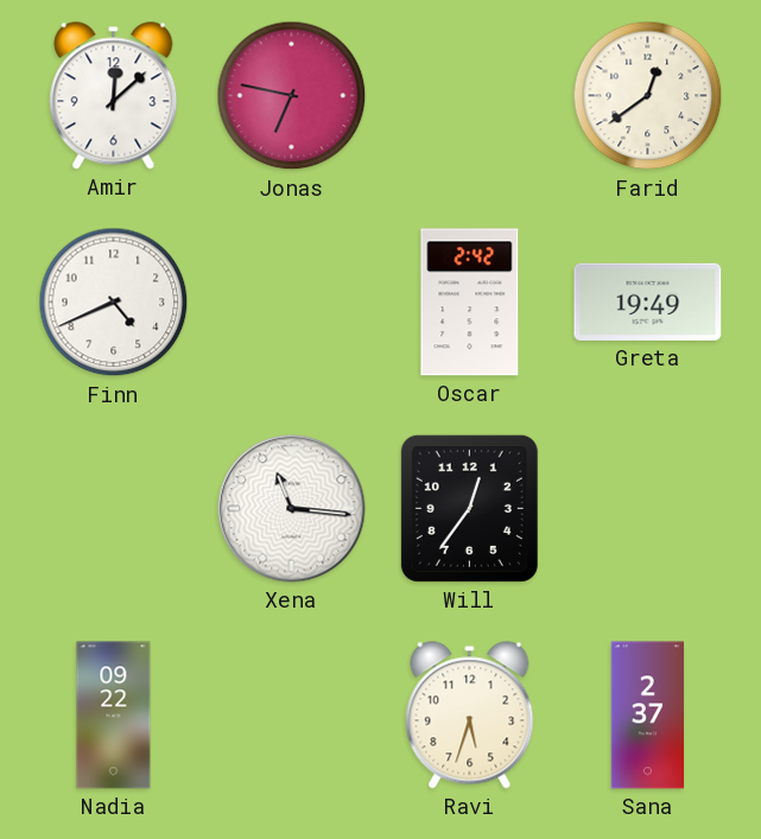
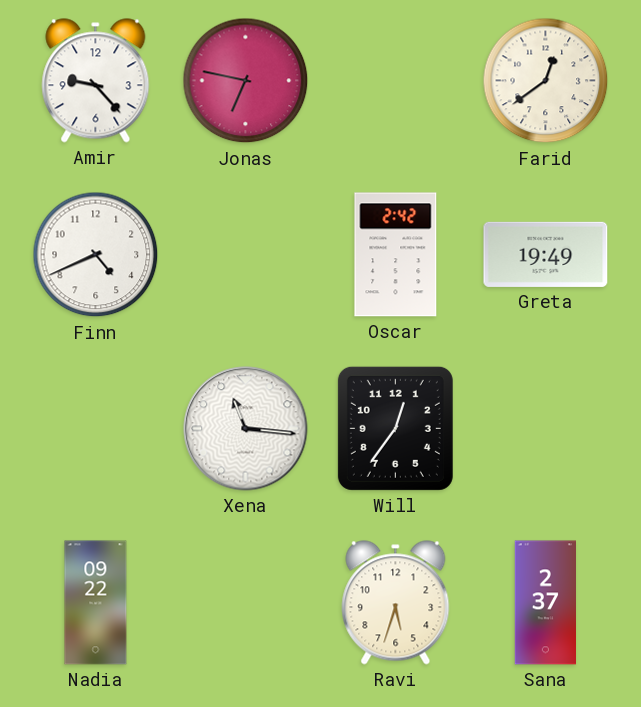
Amir: 12:08 -> 9:23
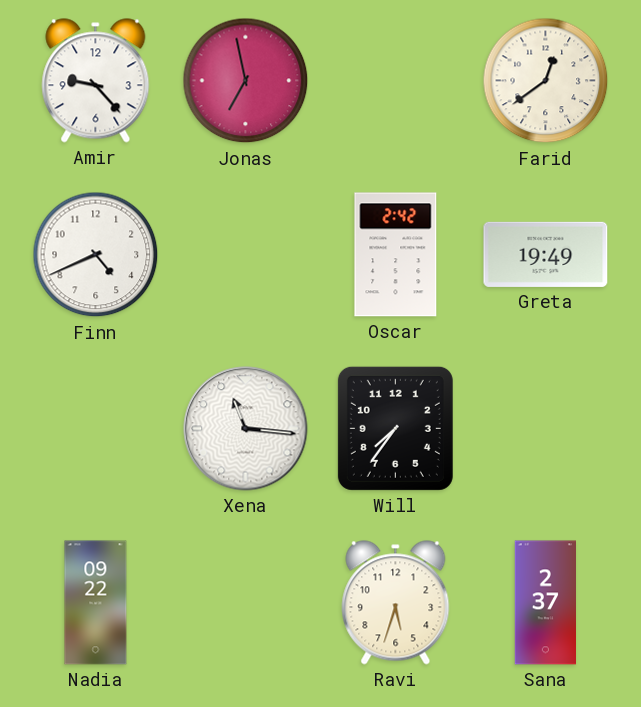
Jonas: 6:47 -> 6:58
Will: 12:36 -> 7:36
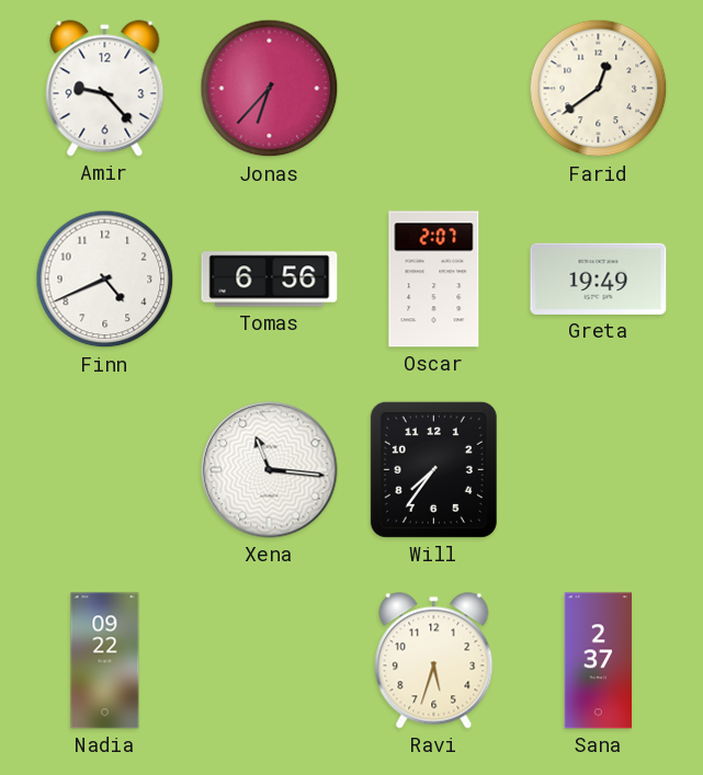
Jonas: 6:58 -> 6:37
Tomas: none -> 6:56
Oscar: 2:42 -> 2:07
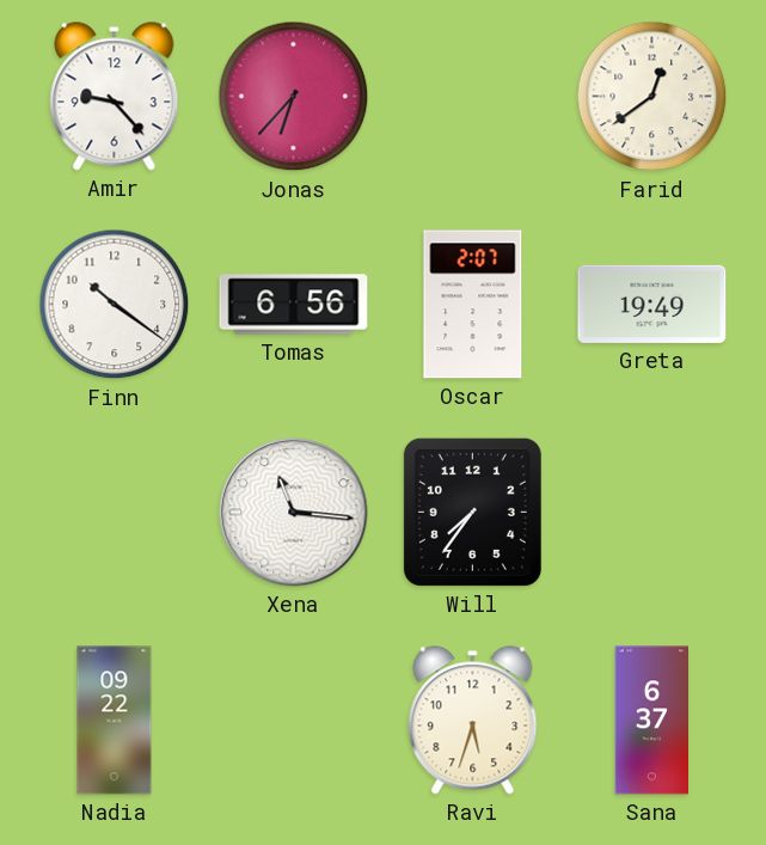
Finn: 4:41 -> 10:21
Sana: 2:37 -> 6:37
